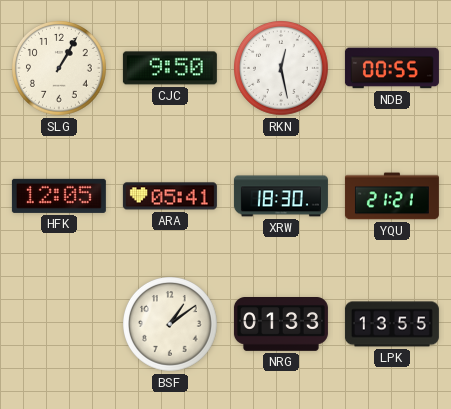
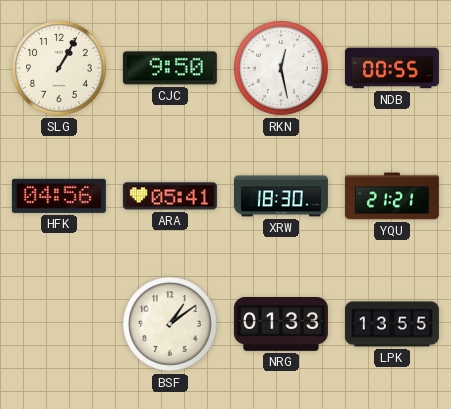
HFK: 12:05 -> 04:56
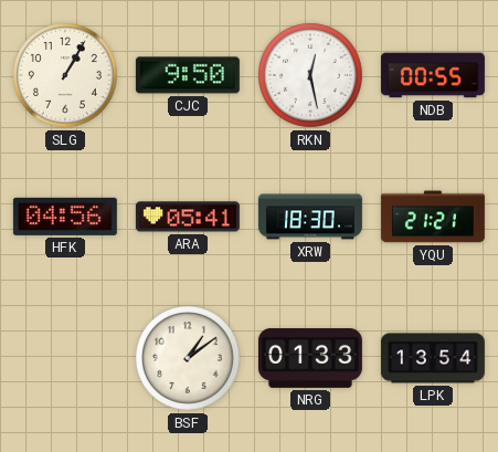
LPK: 13:55 -> 13:54
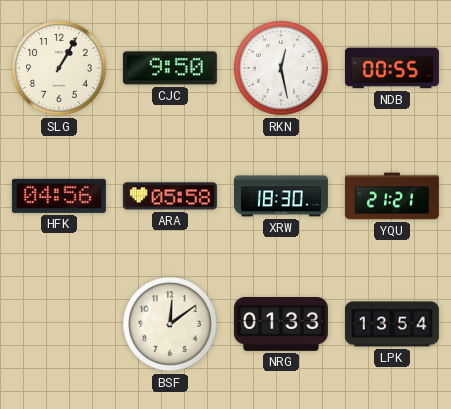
ARA: 05:41 -> 05:58
BSF: 1:09 -> 12:09
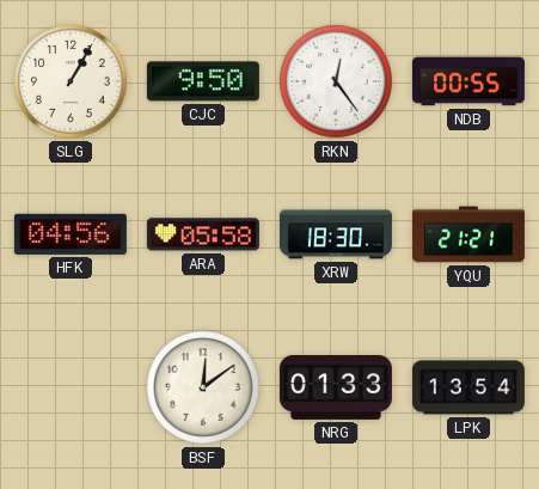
RKN: 12:28 -> 12:24
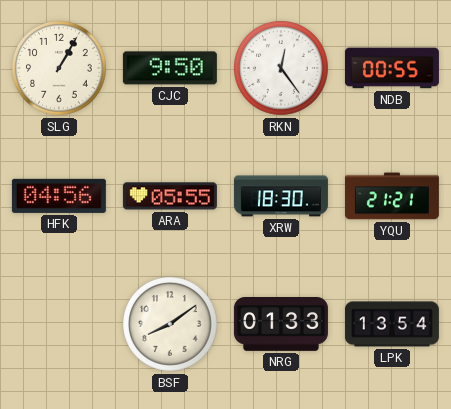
ARA: 05:58 -> 05:55
BSF: 12:09 -> 8:09
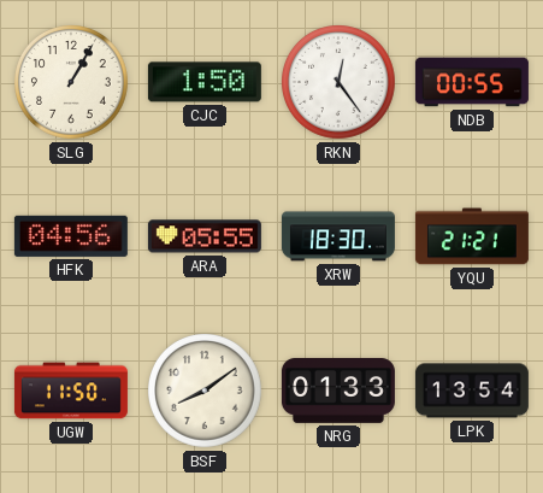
CJC: 9:50 -> 1:50
UGW: none -> 11:50
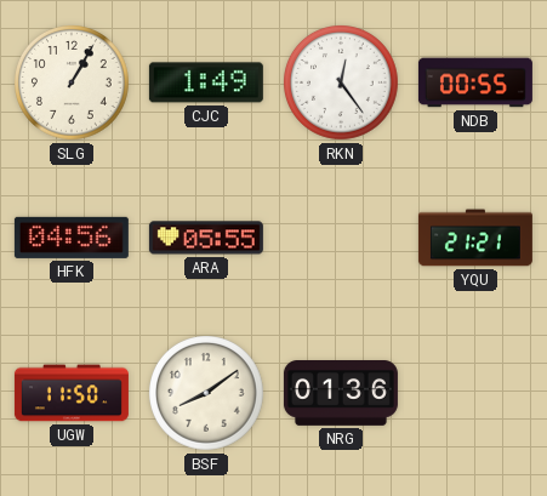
CJC: 1:50 -> 1:49
XRW: 18:30 -> none
NRG: 01:33 -> 01:36
LPK: 13:54 -> none
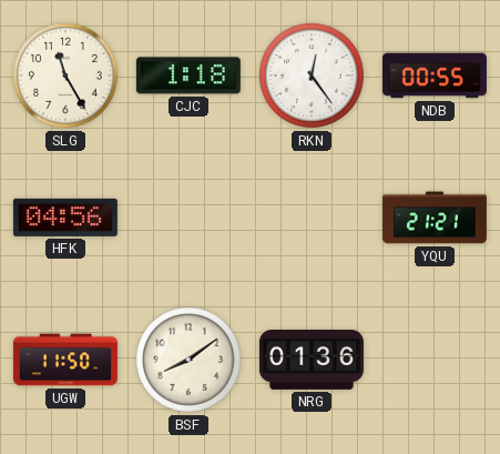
SLG: 1:05 -> 11:25
CJC: 1:49 -> 1:18
ARA: 05:55 -> none
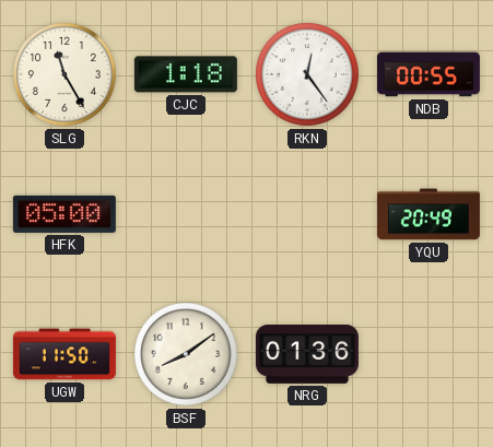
HFK: 04:56 -> 05:00
YQU: 21:21 -> 20:49
